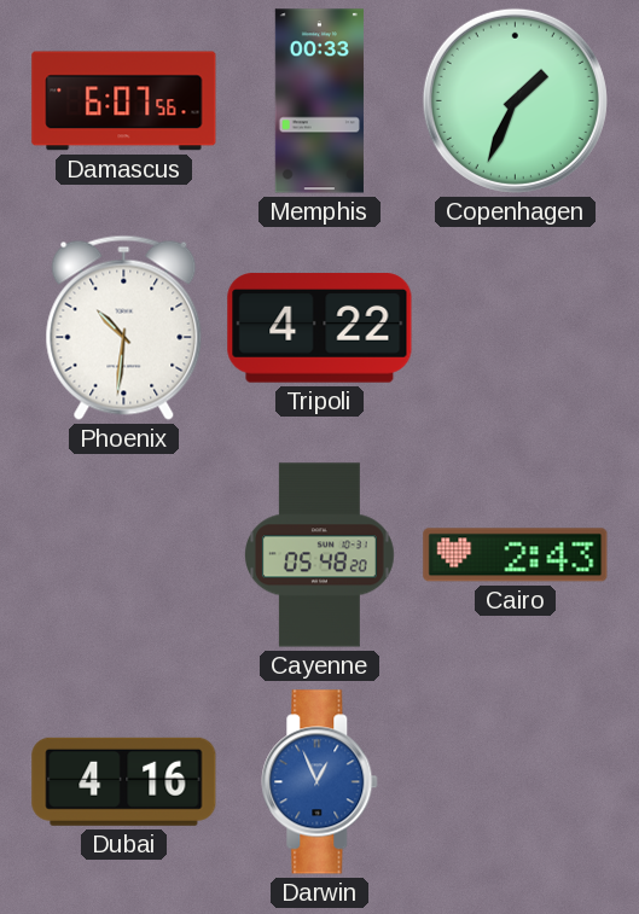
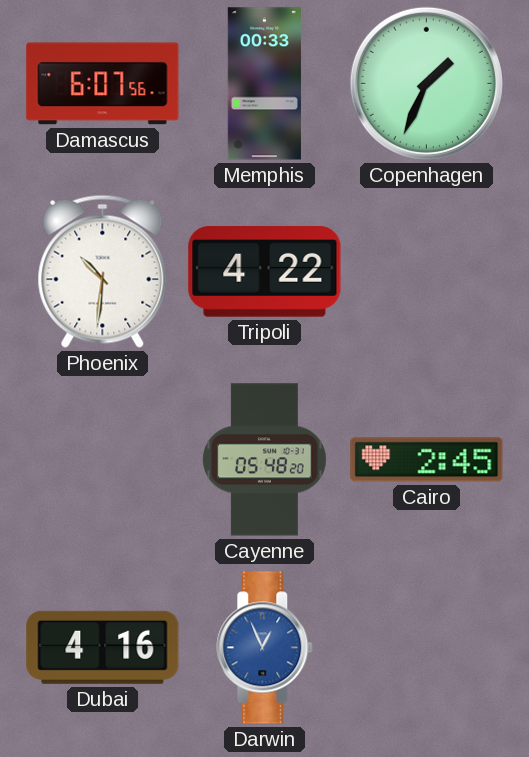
Cairo: 2:43 -> 2:45
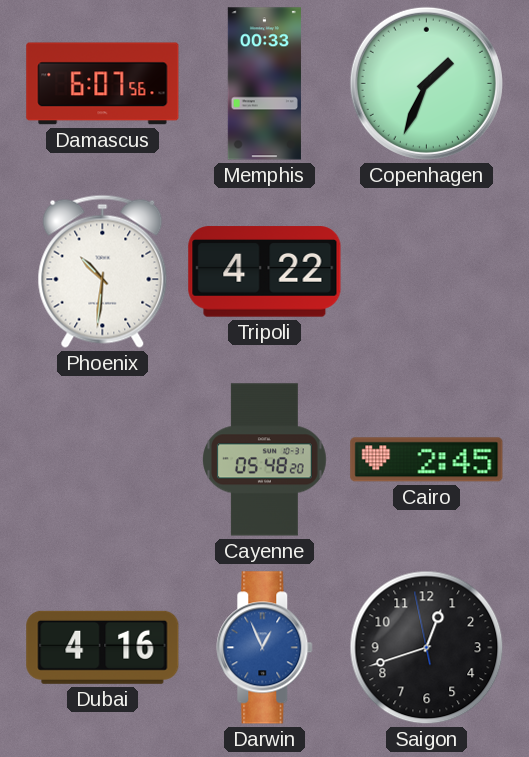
Saigon: none -> 12:41
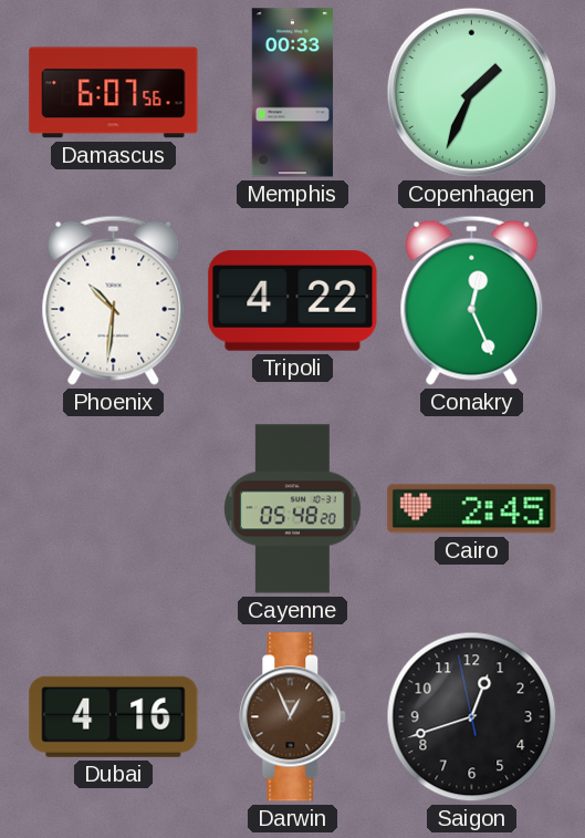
Conakry: none -> 12:26
Darwin dial: blue -> brown
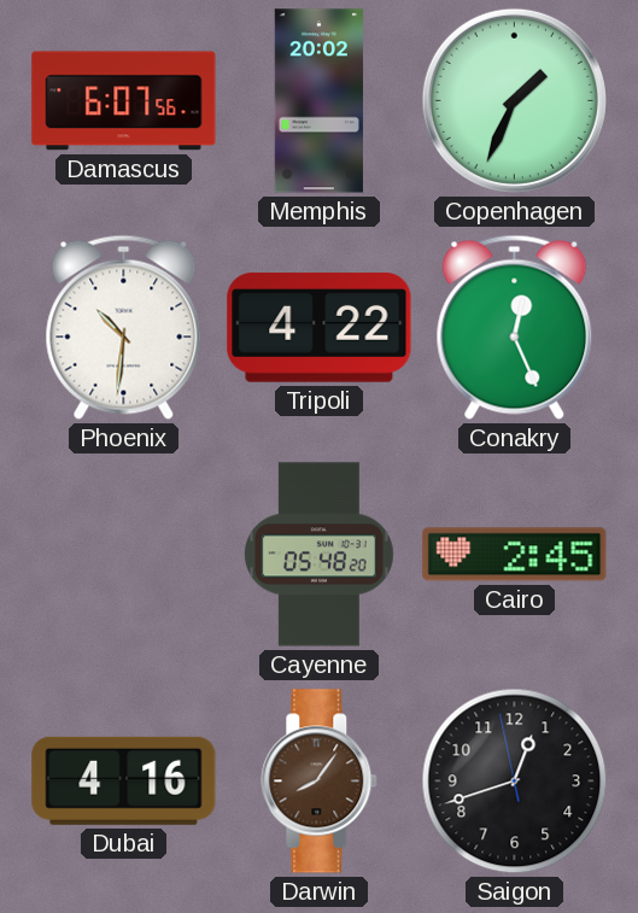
Memphis: 00:33 -> 20:02
Darwin: 12:56 -> 8:06
